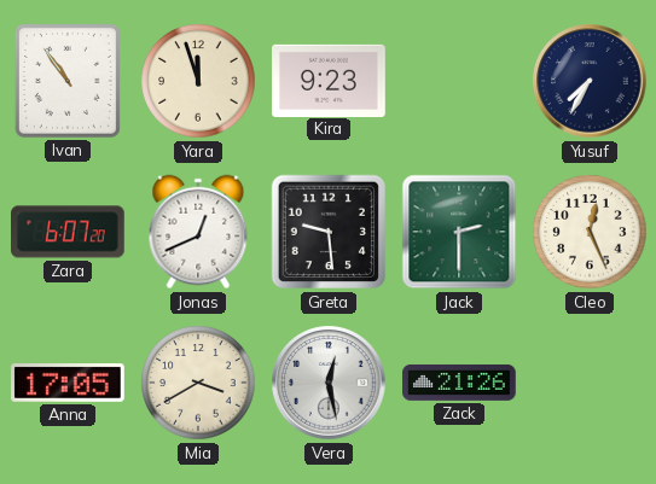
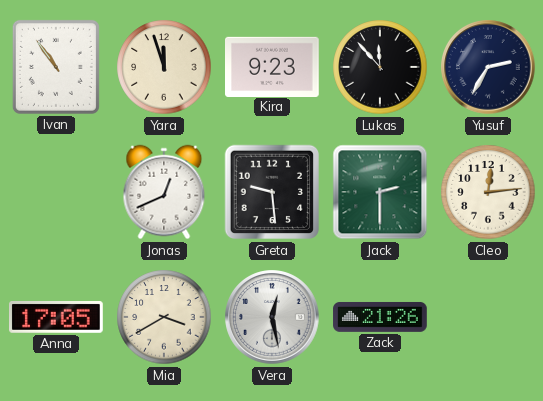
Lukas: none -> 11:53
Yusuf: 7:35 -> 2:35
Zara: 6:07 -> none
Cleo: 12:26 -> 12:14
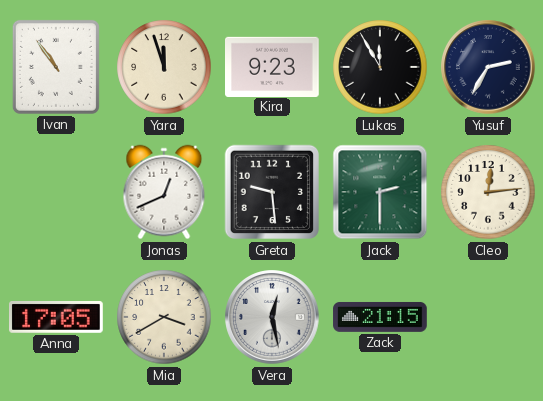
Lukas: 11:53 -> 11:55
Zack: 21:26 -> 21:15
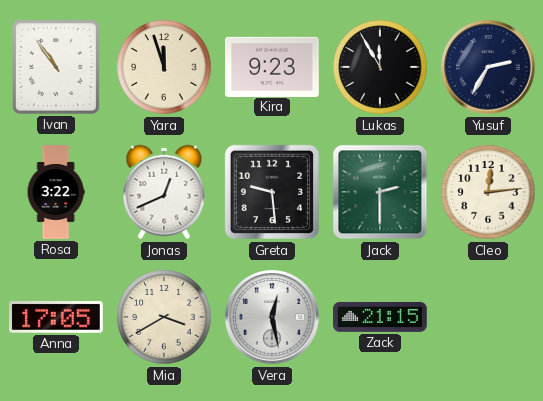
Rosa: none -> 3:22
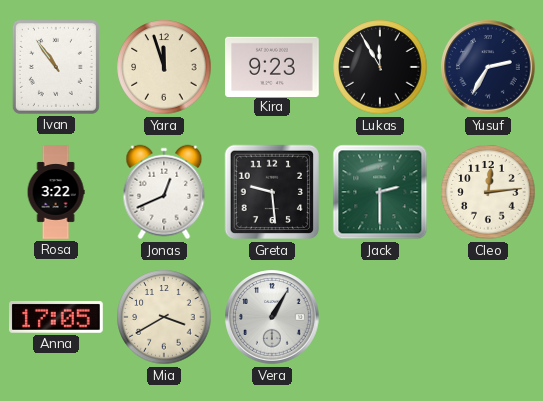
Vera: 12:28 -> 1:05
Zack: 21:15 -> none
